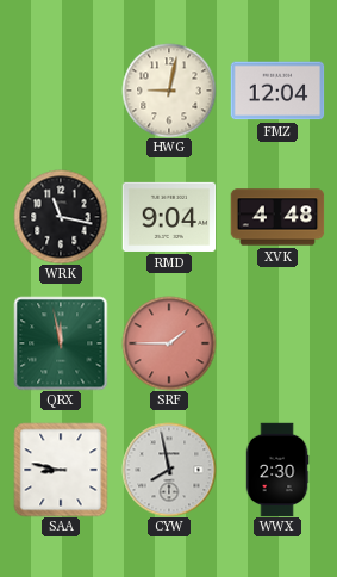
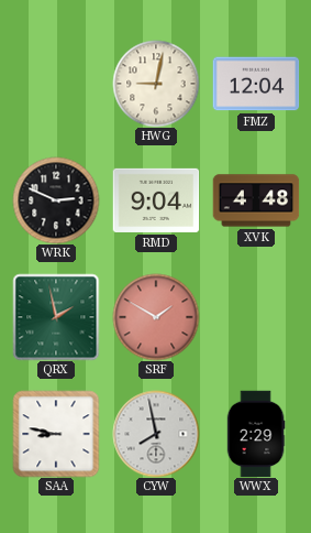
WRK: 11:17 -> 2:49
QRX: 11:58 -> 1:58
SRF: 1:45 -> 1:50
WWX: 2:30 -> 2:29
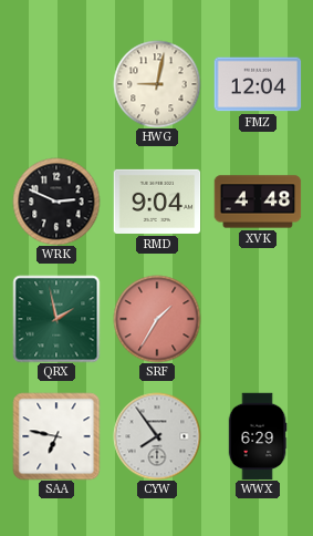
SRF: 1:50 -> 1:35
SAA: 8:47 -> 6:47
CYW: 7:58 -> 7:54
WWX: 2:29 -> 6:29
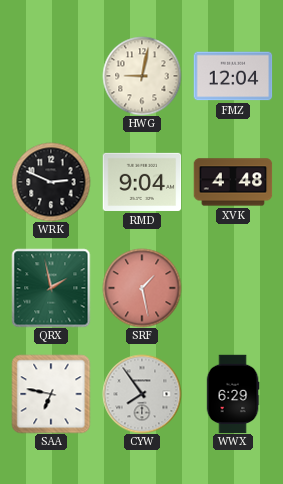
SRF: 1:35 -> 1:28
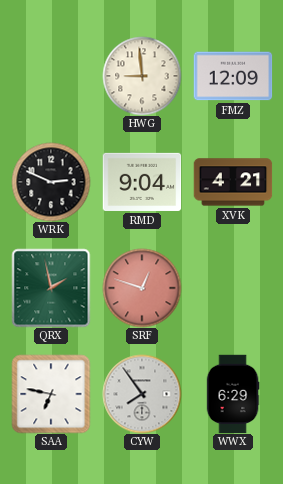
HWG: 9:02 -> 8:59
FMZ: 12:04 -> 12:09
XVK: 4:48 -> 4:21
SRF: 1:28 -> 12:48
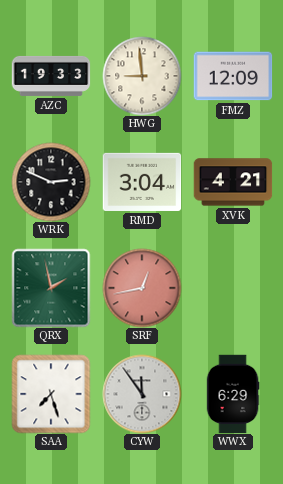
AZC: none -> 19:33
RMD: 9:04 -> 3:04
SRF: 12:48 -> 12:43
SAA: 6:47 -> 7:27
CYW: 7:54 -> 11:54
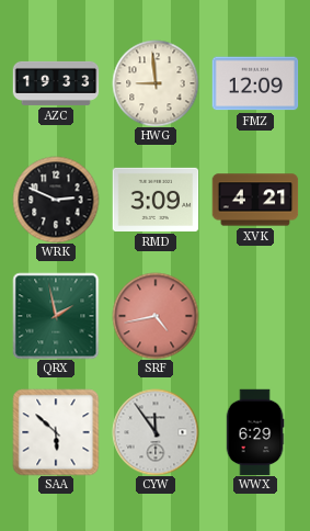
RMD: 3:04 -> 3:09
SRF: 12:43 -> 4:43
SAA: 7:27 -> 5:52
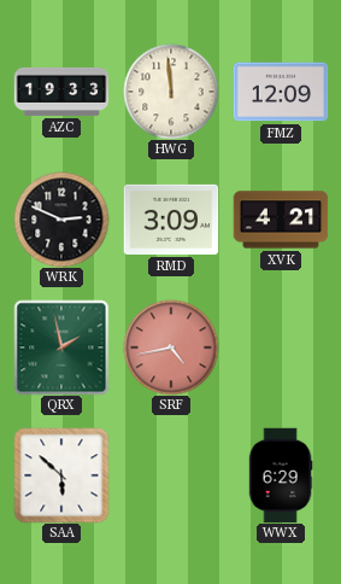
HWG: 8:59 -> 11:59
CYW: 11:54 -> none
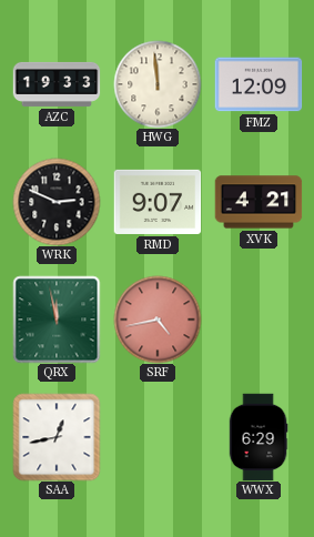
RMD: 3:09 -> 9:07
QRX: 1:58 -> 11:58
SAA: 5:52 -> 12:43
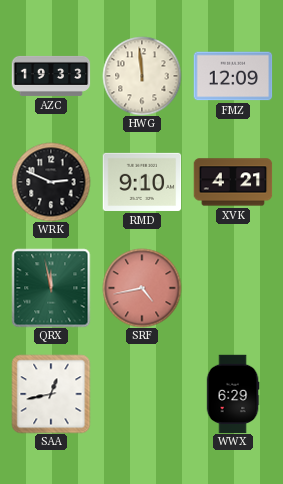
RMD: 9:07 -> 9:10
